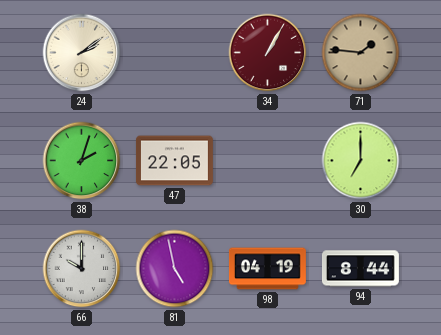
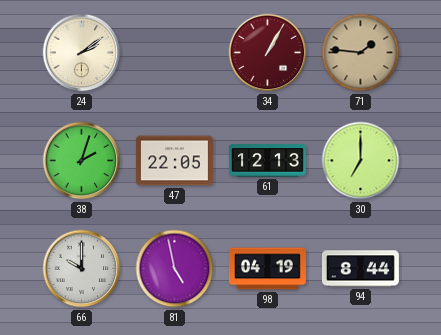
61: none -> 12:13
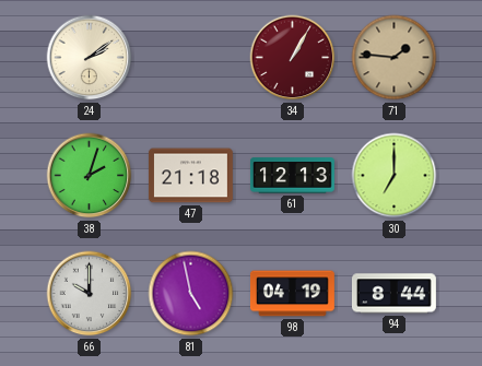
47: 22:05 -> 21:18
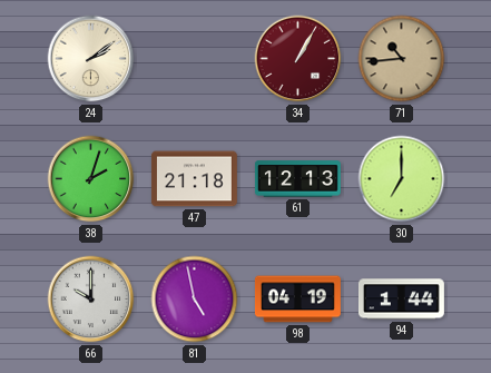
71: 1:46 -> 10:44
94: 8:44 -> 1:44
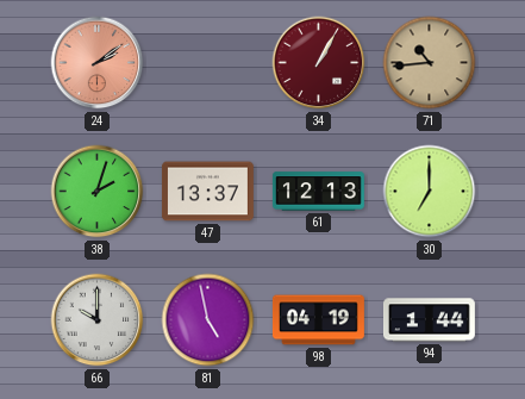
24 dial: cream -> salmon
47: 21:18 -> 13:37
